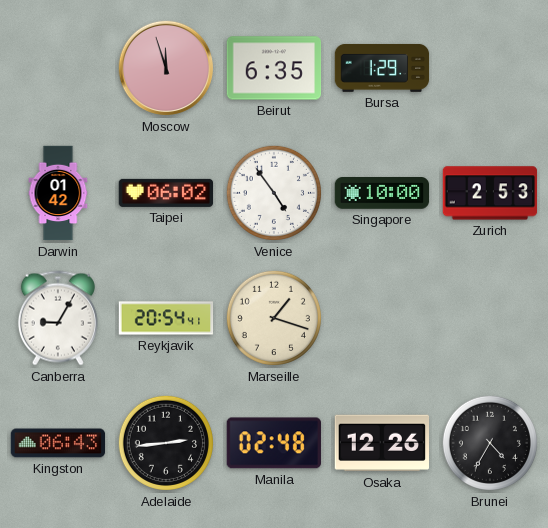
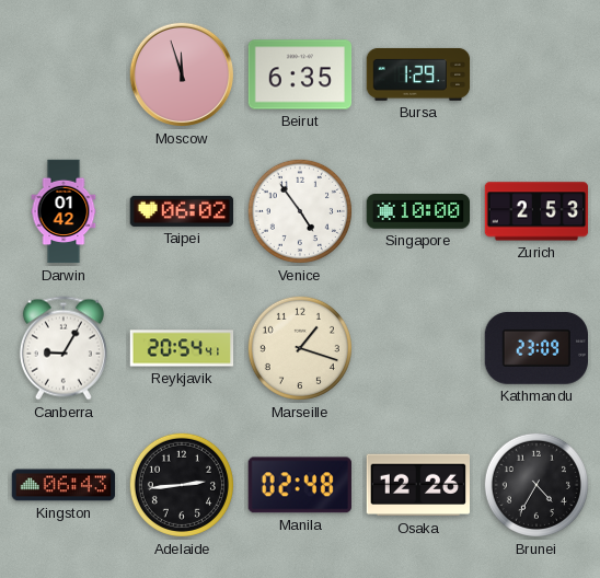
Kathmandu: none -> 23:09
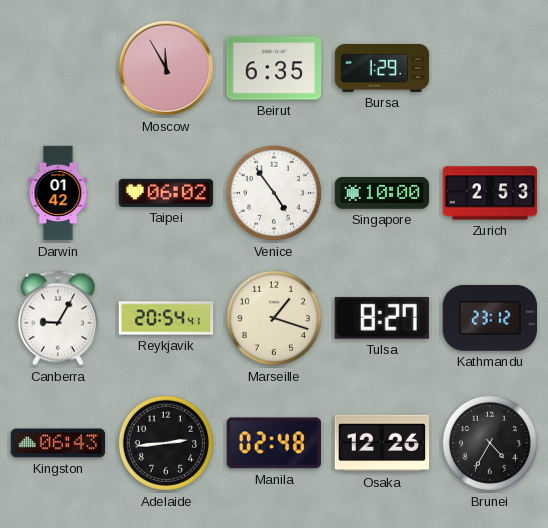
Moscow: 11:57 -> 11:55
Tulsa: none -> 8:27
Kathmandu: 23:09 -> 23:12
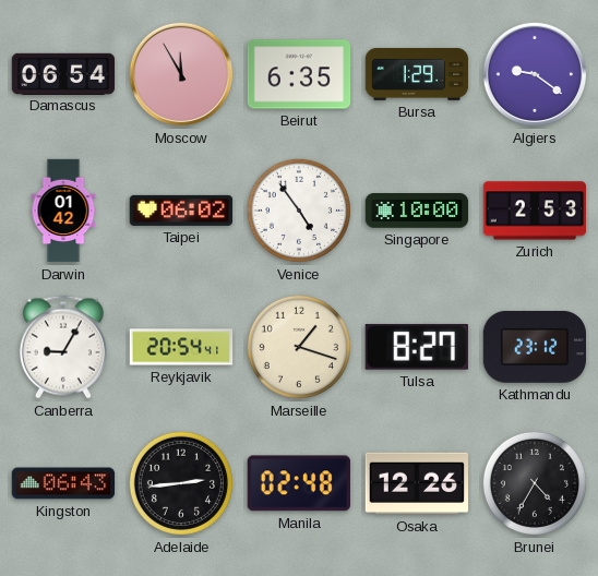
Damascus: none -> 06:54
Algiers: none -> 9:21
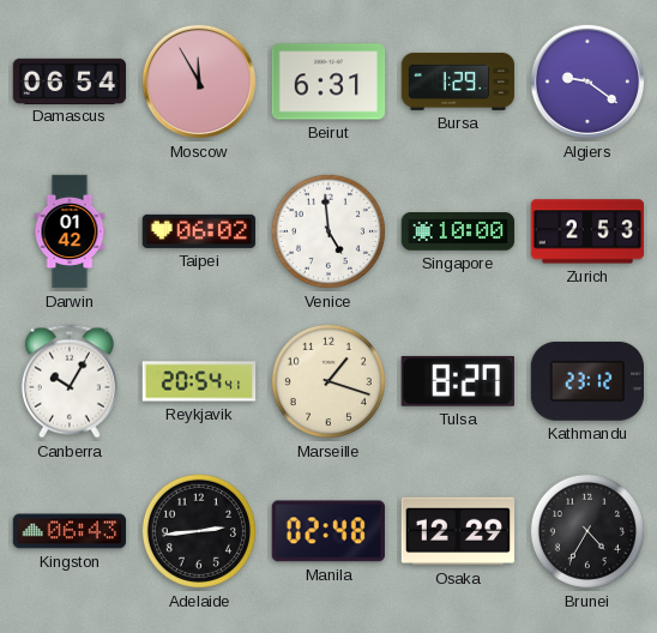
Beirut: 6:35 -> 6:31
Venice: 4:54 -> 4:59
Canberra: 9:05 -> 10:05
Osaka: 12:26 -> 12:29
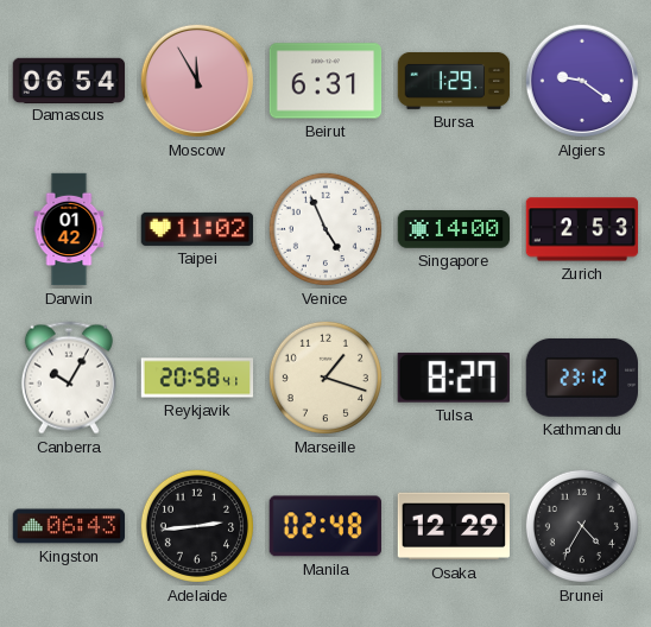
Taipei: 06:02 -> 11:02
Venice: 4:59 -> 4:56
Singapore: 10:00 -> 14:00
Reykjavik: 20:54 -> 20:58
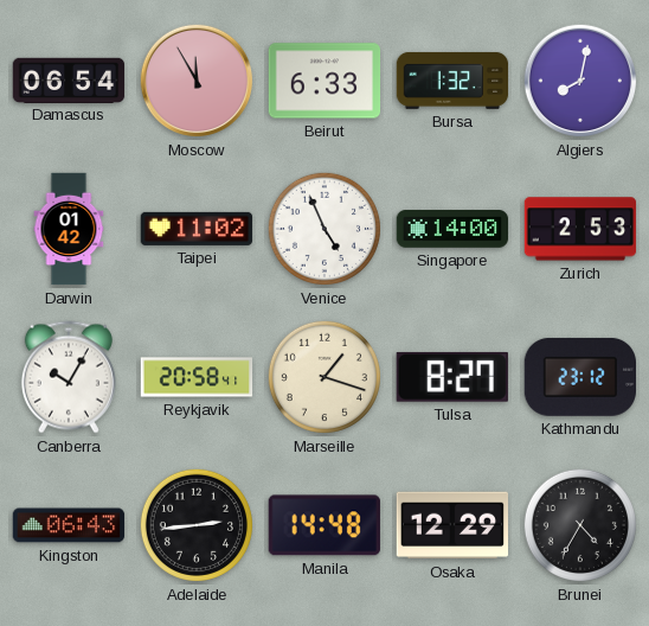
Beirut: 6:31 -> 6:33
Bursa: 1:29 -> 1:32
Algiers: 9:21 -> 8:02
Manila: 02:48 -> 14:48
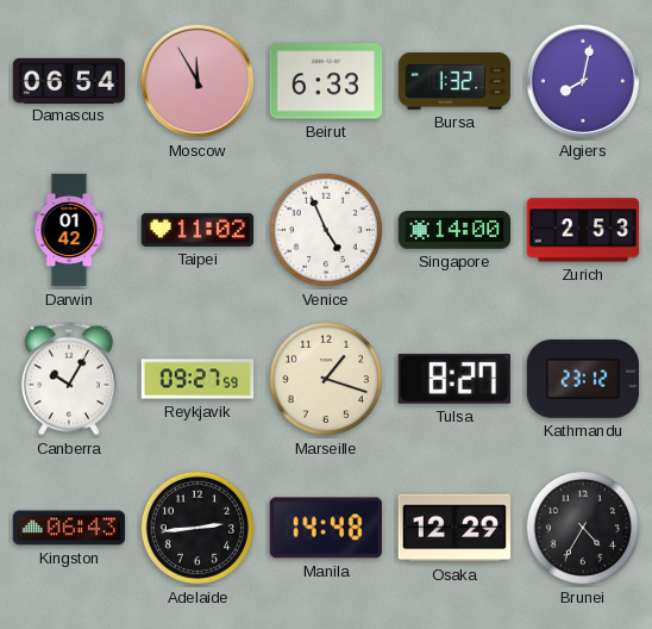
Reykjavik: 20:58 -> 09:27
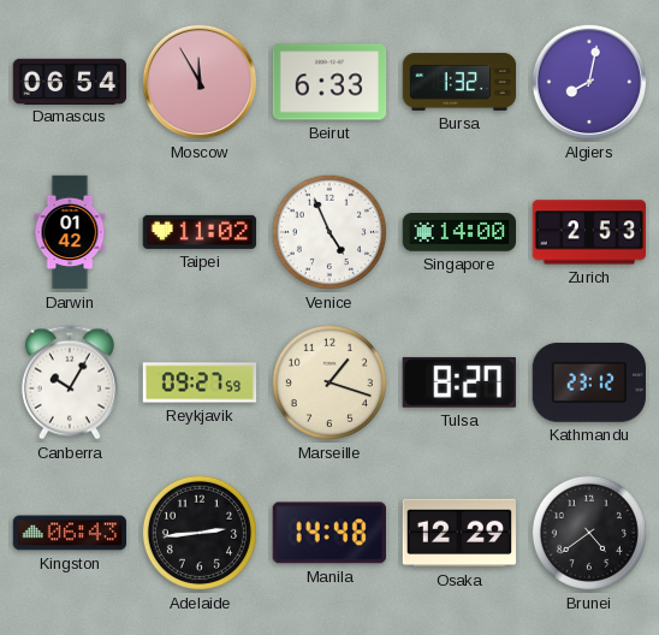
Brunei: 4:35 -> 4:39
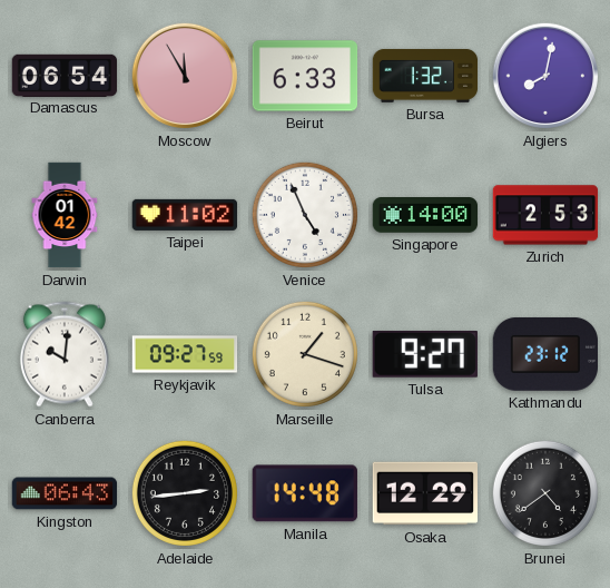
Canberra: 10:05 -> 10:01
Tulsa: 8:27 -> 9:27
